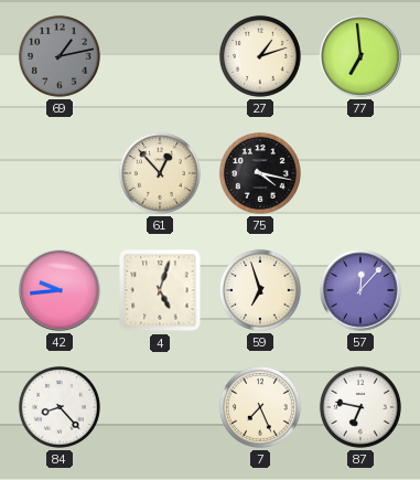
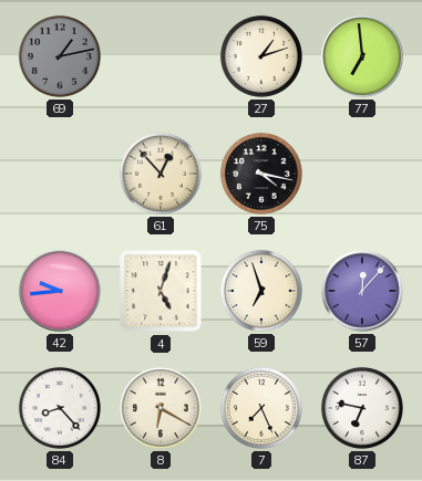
8: none -> 6:20
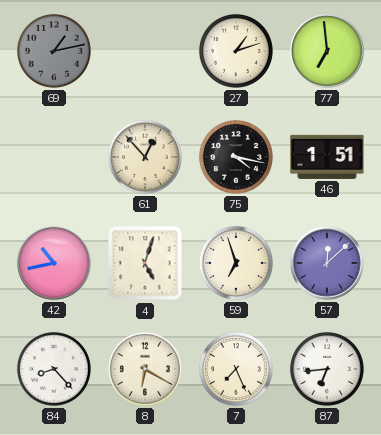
46: none -> 1:51
42: 9:44 -> 10:43
57: 12:07 -> 12:08
87: 6:47 -> 6:44
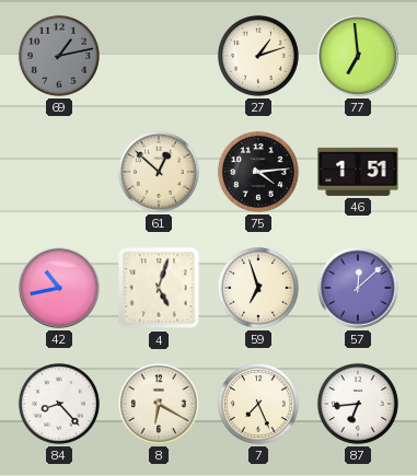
61: 12:53 -> 12:52
75: 4:17 -> 4:14
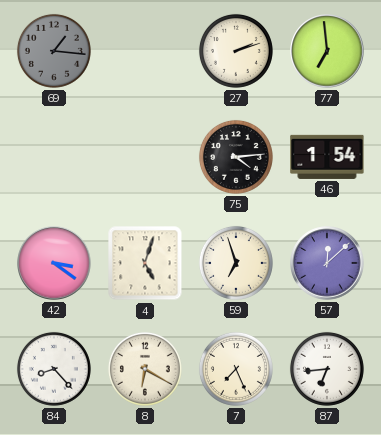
69: 1:13 -> 1:16
27: 1:12 -> 2:12
61: 12:52 -> none
46: 1:51 -> 1:54
42: 10:43 -> 3:21
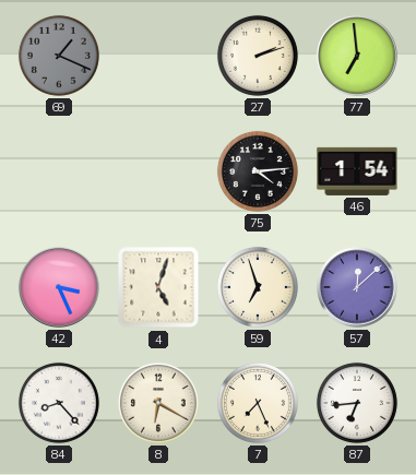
69: 1:16 -> 1:19
42: 3:21 -> 3:26
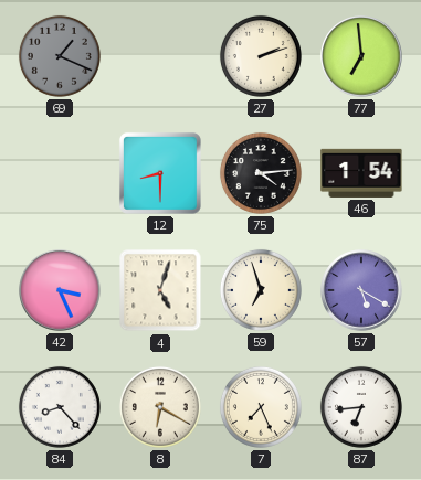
12: none -> 8:30
57: 12:08 -> 5:20
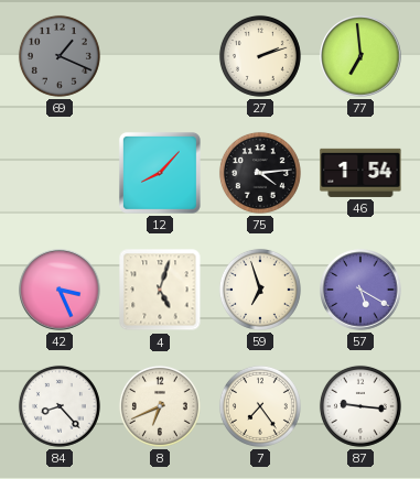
12: 8:30 -> 8:07
8: 6:20 -> 6:41
7: 7:26 -> 7:24
87: 6:44 -> 9:16
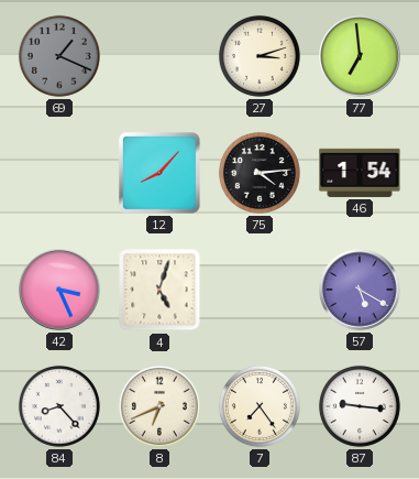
27: 2:12 -> 3:12
59: 6:57 -> none
